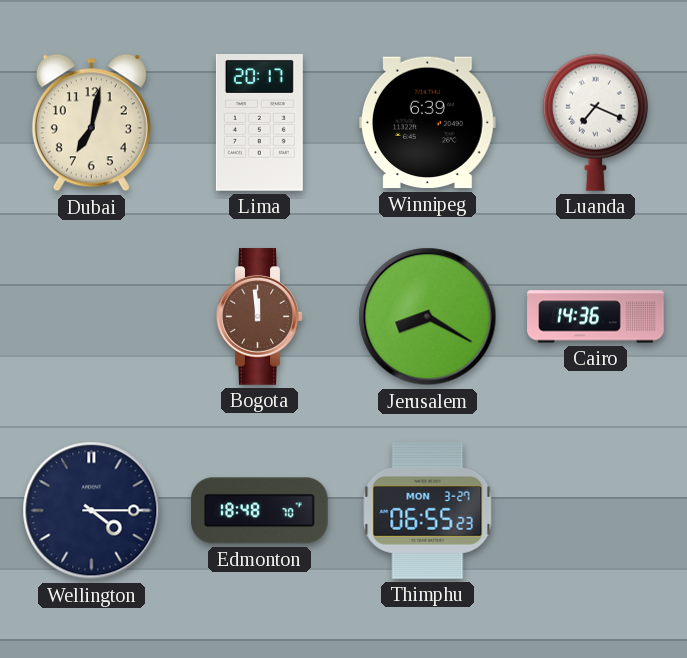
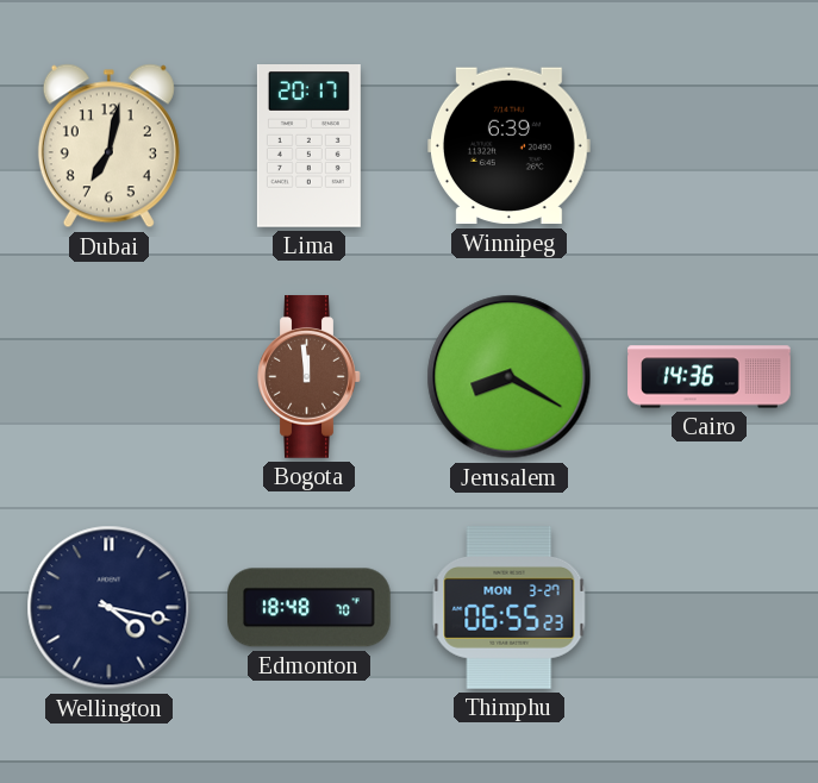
Luanda: 7:19 -> none
Wellington: 4:15 -> 4:17
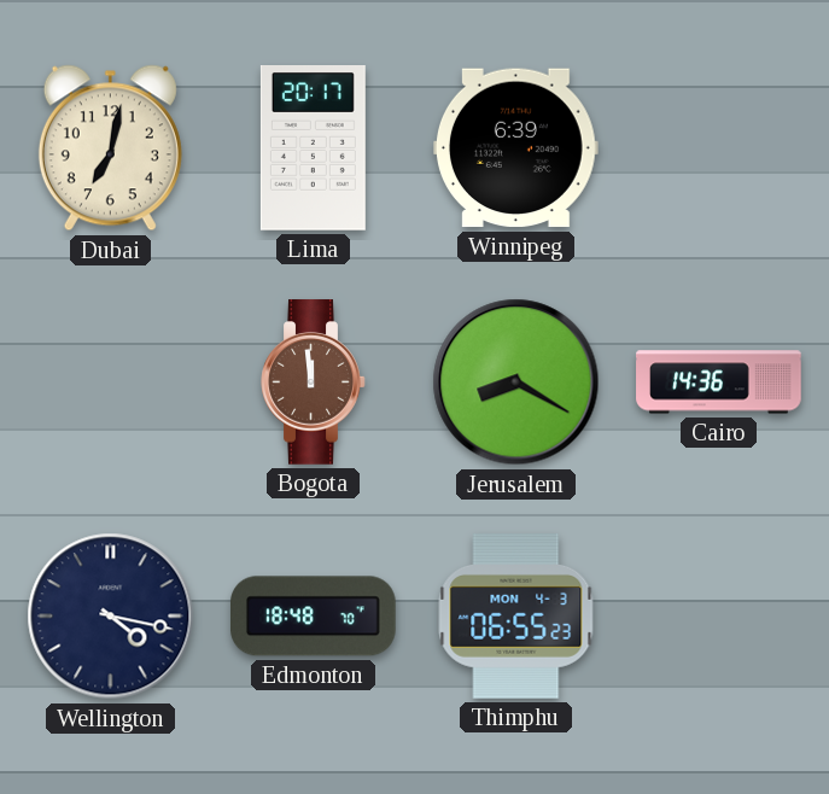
Thimphu date: MON 3-27 -> MON 4-3
